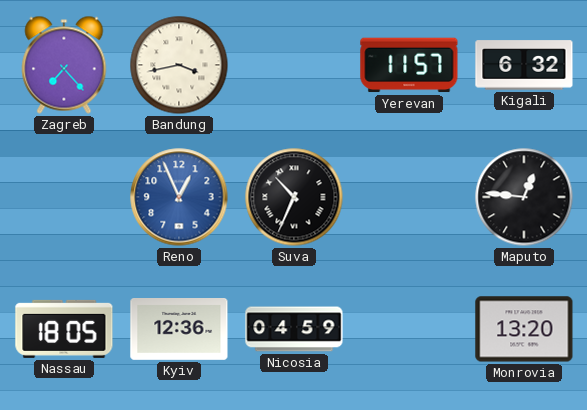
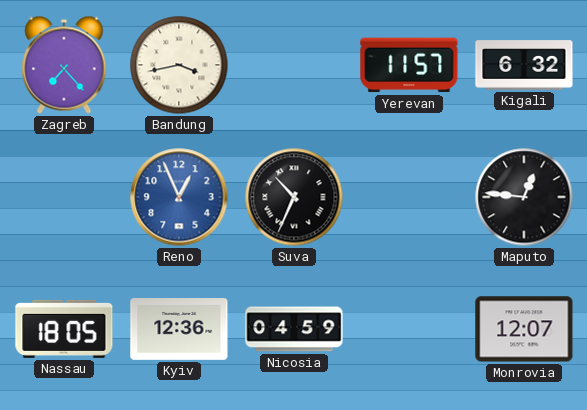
Monrovia: 13:20 -> 12:07
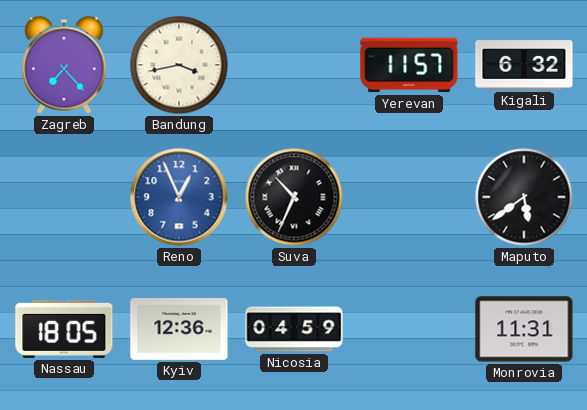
Maputo: 12:46 -> 5:39
Monrovia: 12:07 -> 11:31
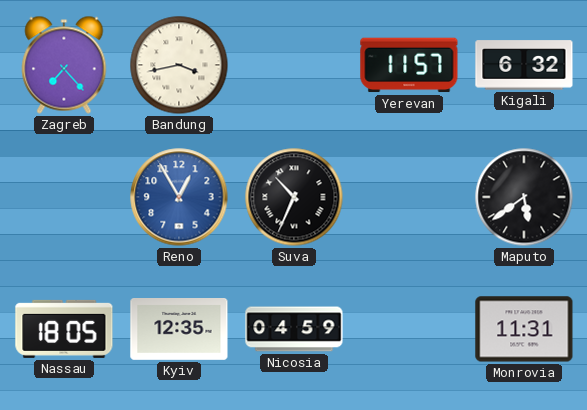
Reno: 12:56 -> 12:55
Kyiv: 12:36 -> 12:35
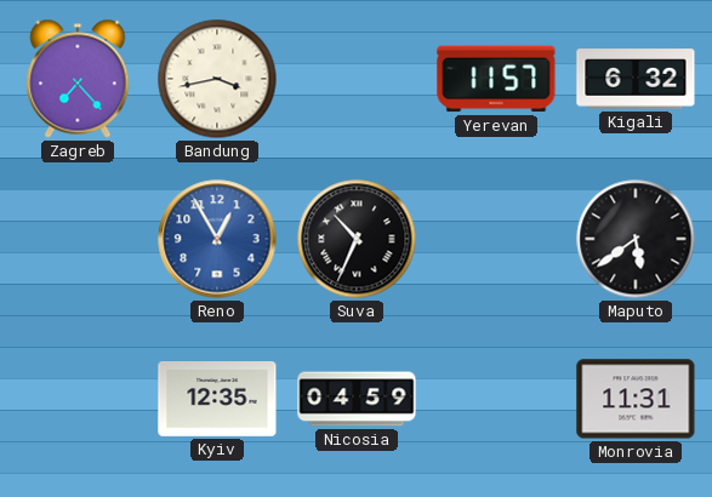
Nassau: 18:05 -> none
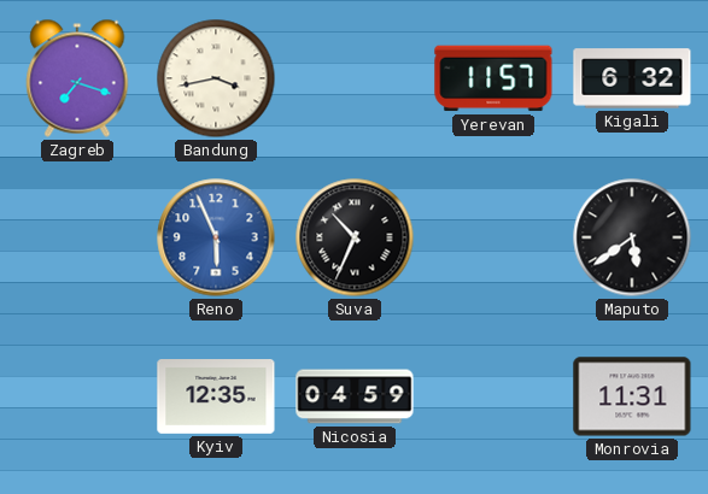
Zagreb: 7:23 -> 7:18
Reno: 12:55 -> 5:56
